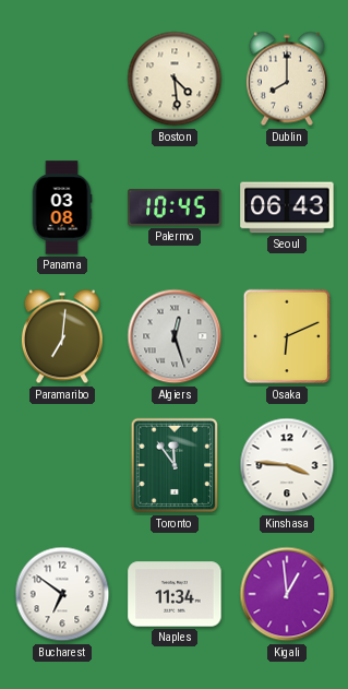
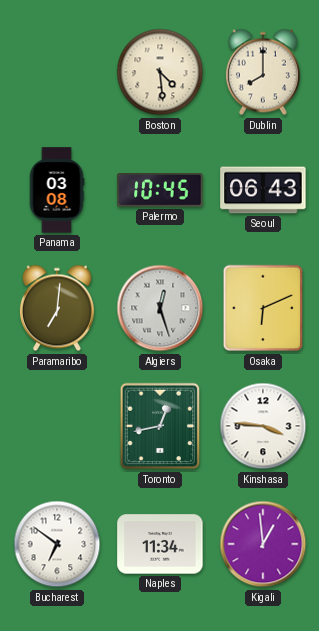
Toronto: 11:54 -> 12:43
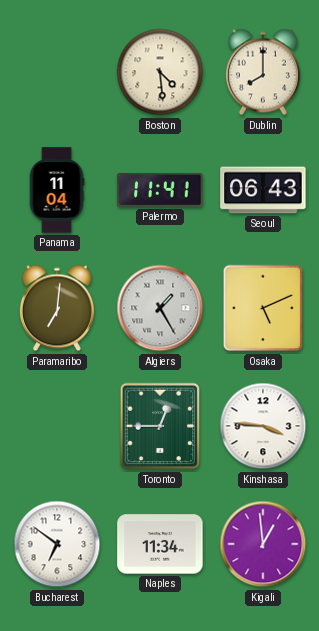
Panama: 03:08 -> 11:04
Palermo: 10:45 -> 11:41
Algiers: 12:27 -> 1:25
Osaka: 6:11 -> 5:11
Toronto: 12:43 -> 12:45
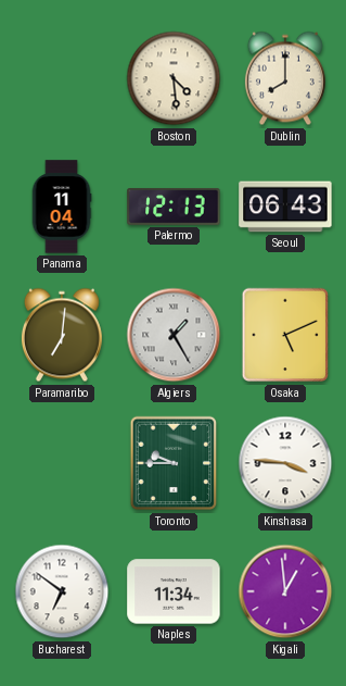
Palermo: 11:41 -> 12:13
Toronto: 12:45 -> 9:45
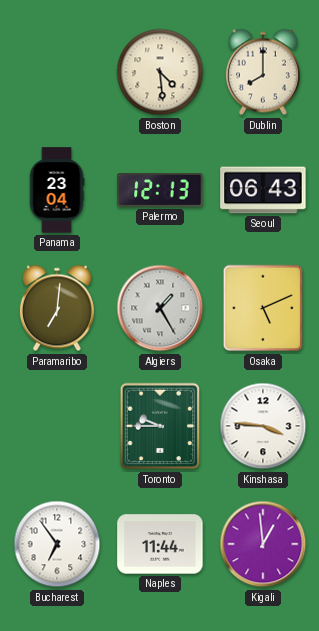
Panama: 11:04 -> 23:04
Bucharest: 6:51 -> 6:54
Naples: 11:34 -> 11:44
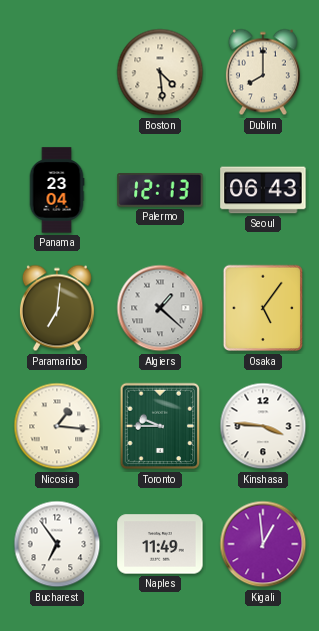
Algiers: 1:25 -> 1:22
Osaka: 5:11 -> 5:06
Nicosia: none -> 1:16
Naples: 11:44 -> 11:49
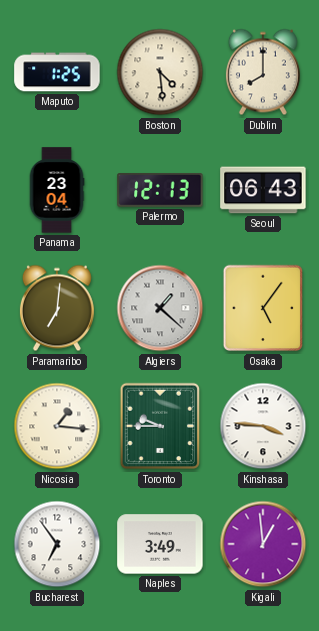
Maputo: none -> 1:25
Naples: 11:49 -> 3:49
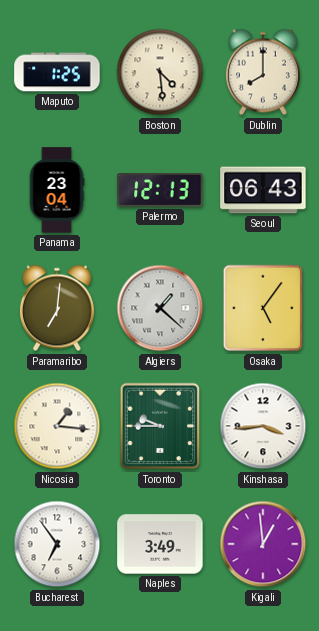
Kinshasa: 3:46 -> 3:44
